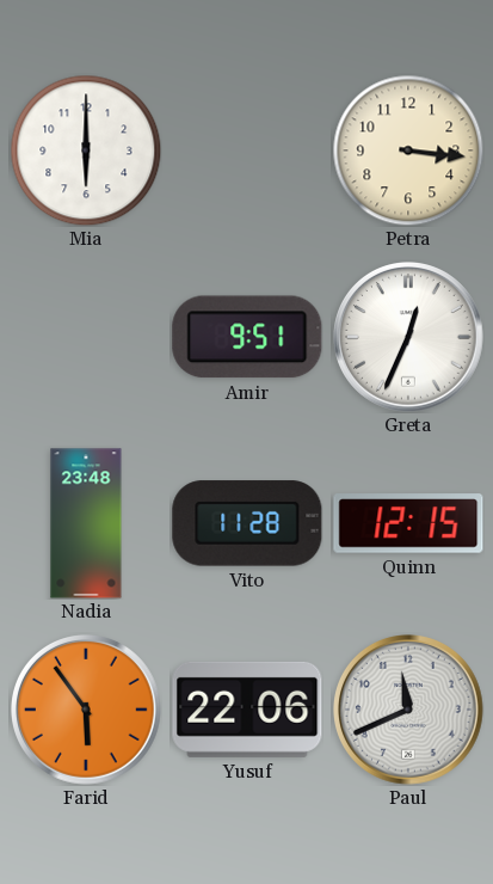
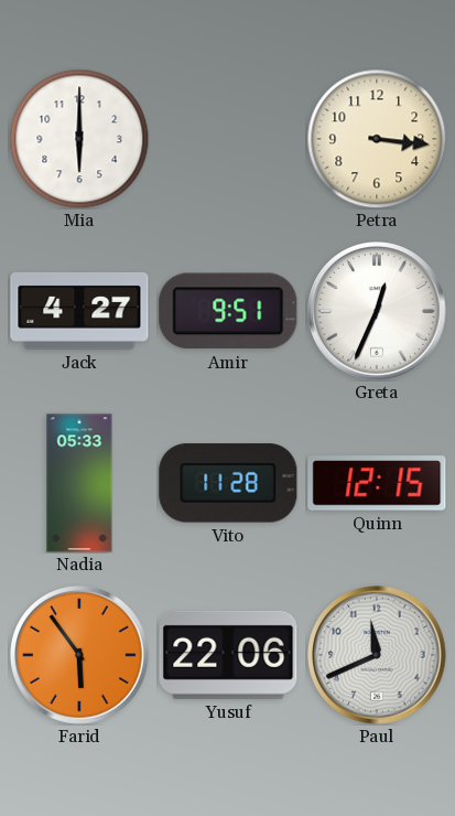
Jack: none -> 4:27
Nadia: 23:48 -> 05:33
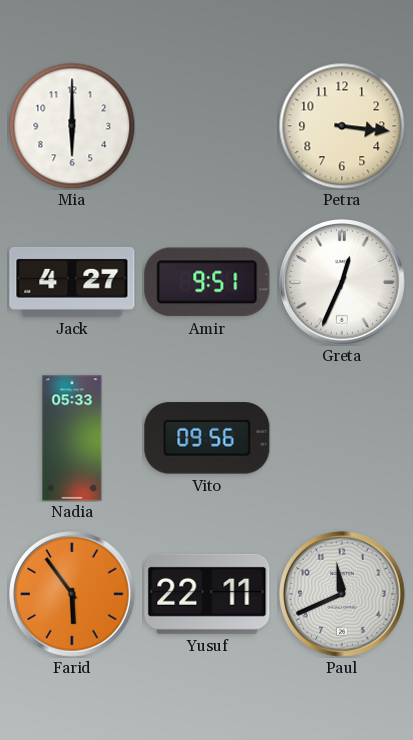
Vito: 11:28 -> 09:56
Quinn: 12:15 -> none
Yusuf: 22:06 -> 22:11
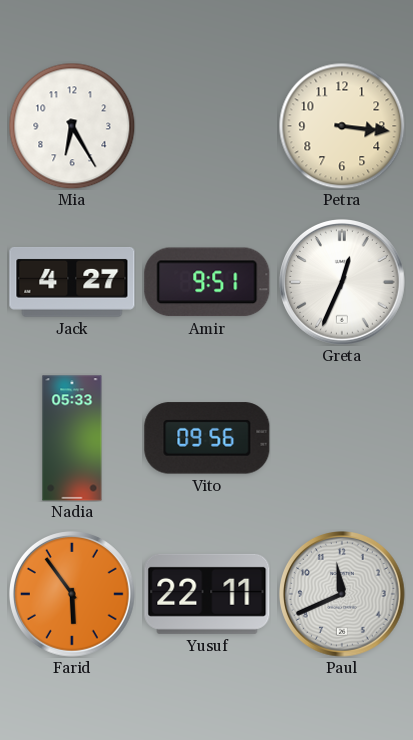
Mia: 6:00 -> 6:25
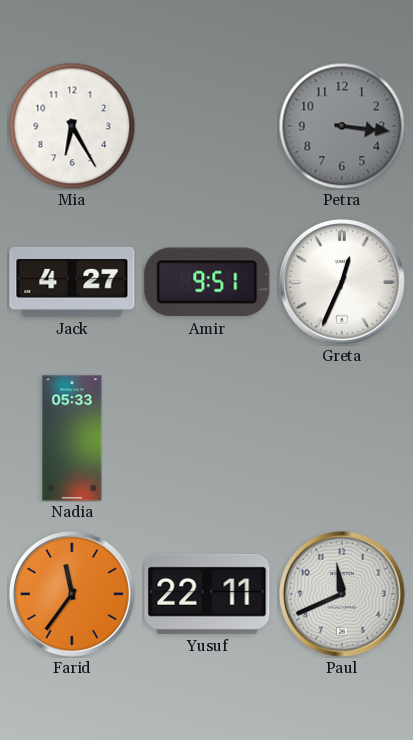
Petra dial: cream -> grey
Vito: 09:56 -> none
Farid: 5:54 -> 11:36
